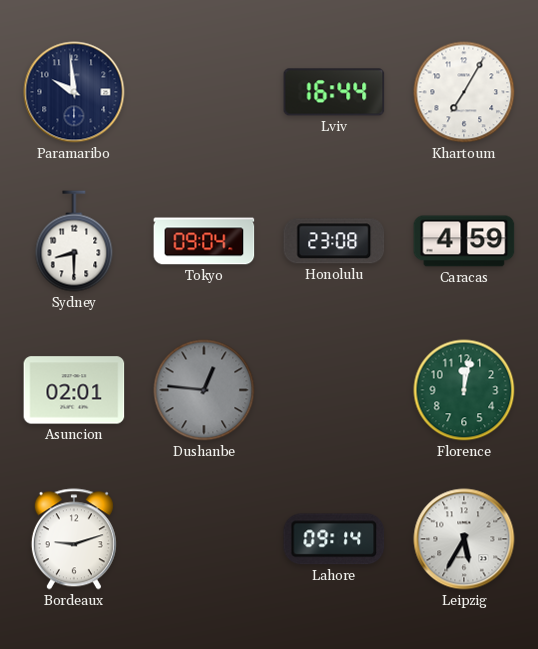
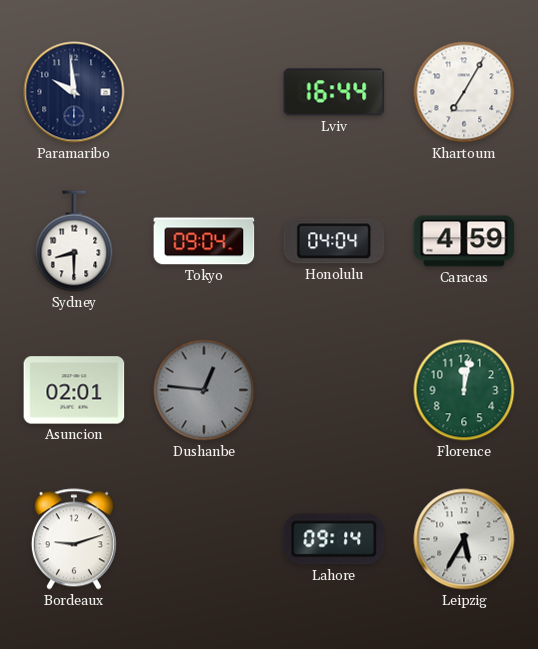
Honolulu: 23:08 -> 04:04
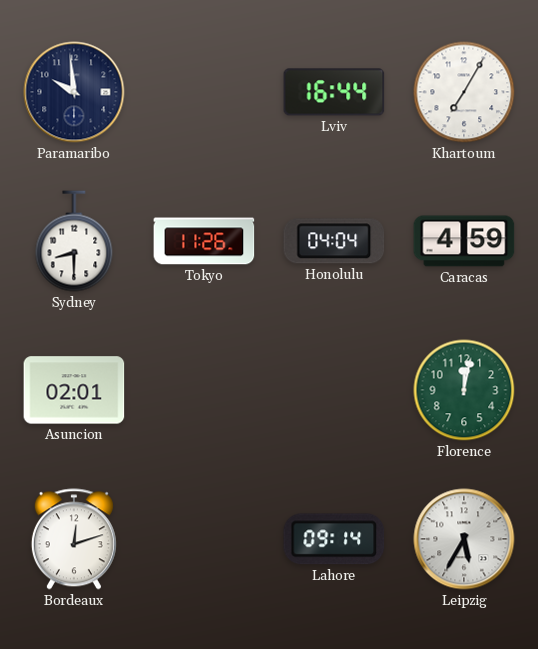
Tokyo: 09:04 -> 11:26
Dushanbe: 12:46 -> none
Bordeaux: 9:12 -> 12:12
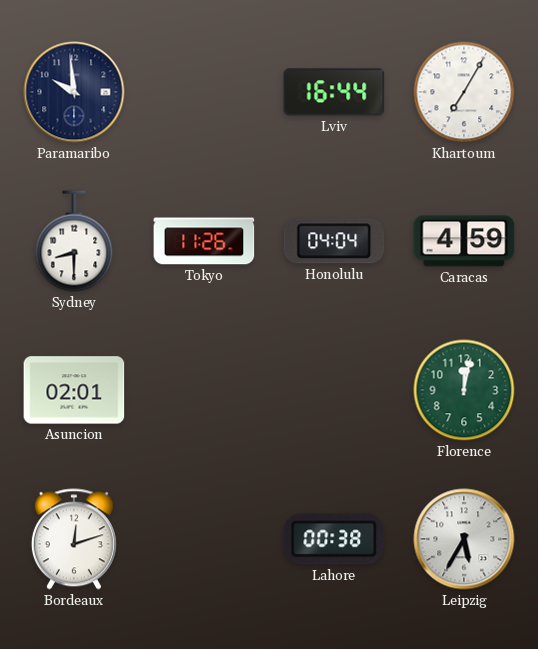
Lahore: 09:14 -> 00:38
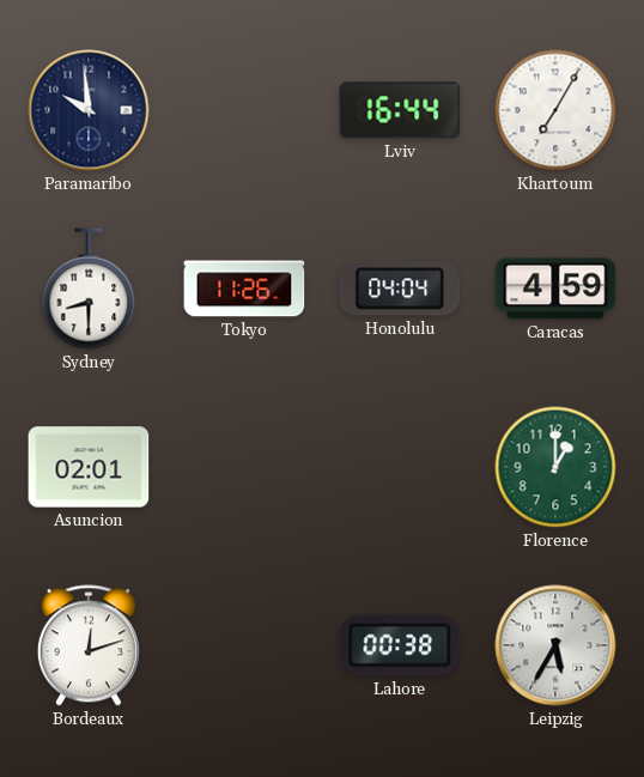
Florence: 12:02 -> 1:00
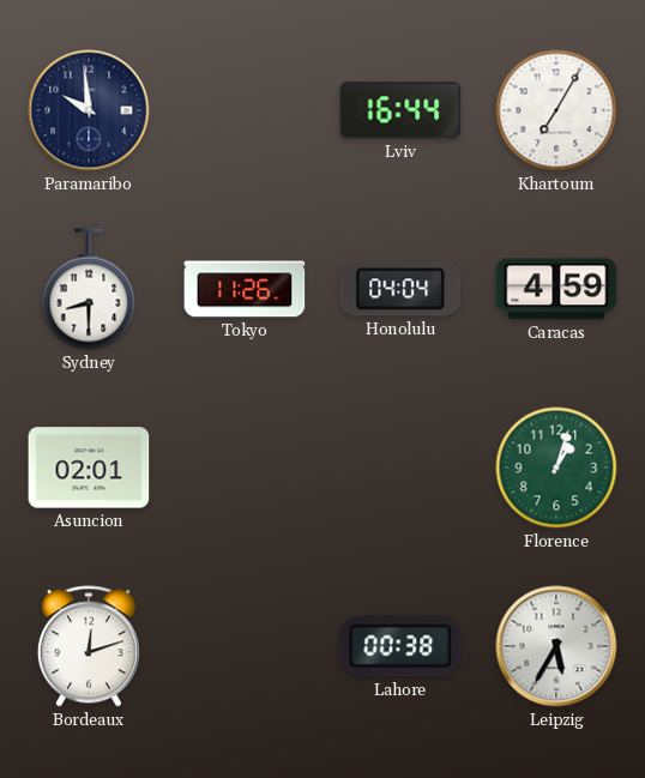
Florence: 1:00 -> 1:03
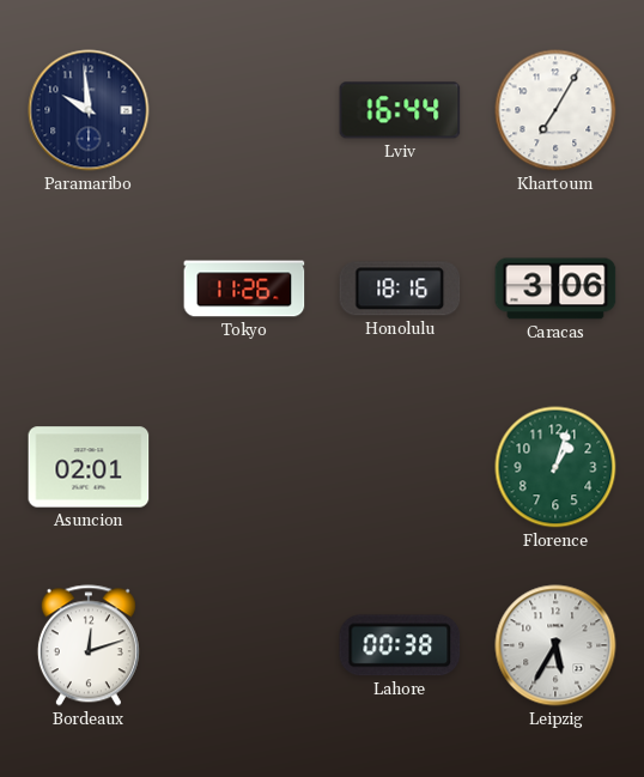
Sydney: 8:30 -> none
Honolulu: 04:04 -> 18:16
Caracas: 4:59 -> 3:06
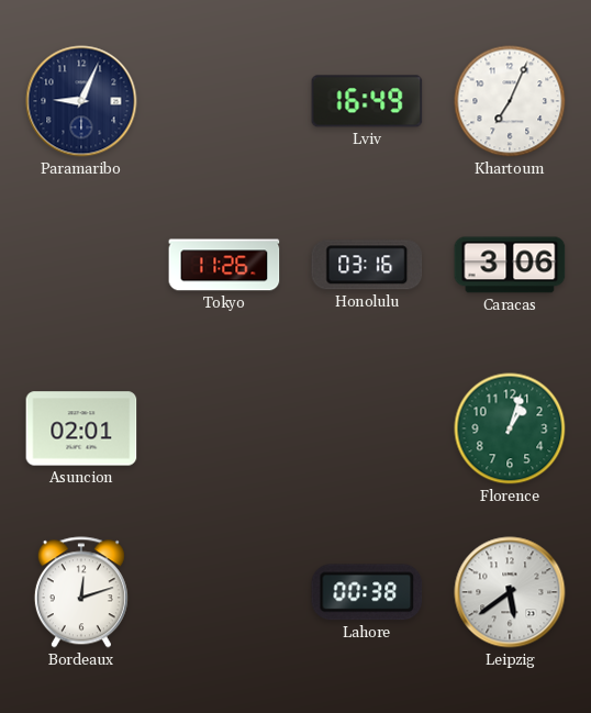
Paramaribo: 9:59 -> 9:04
Lviv: 16:44 -> 16:49
Khartoum: 7:05 -> 7:04
Honolulu: 18:16 -> 03:16
Leipzig: 5:35 -> 5:39
